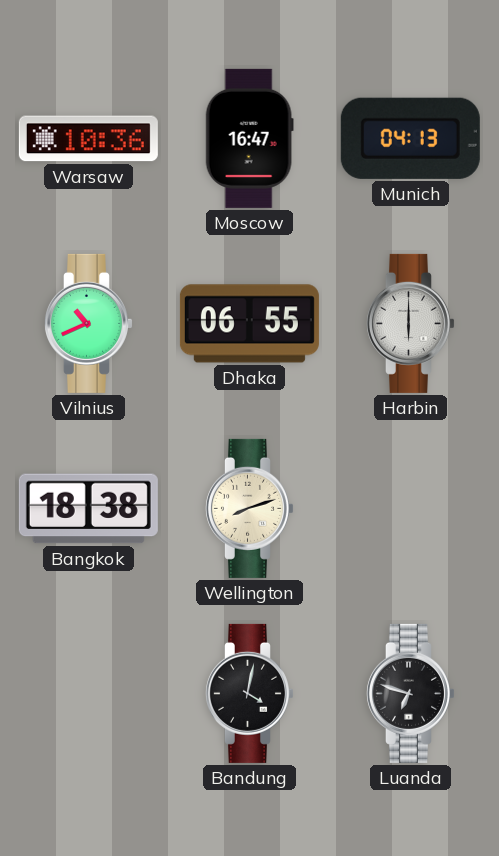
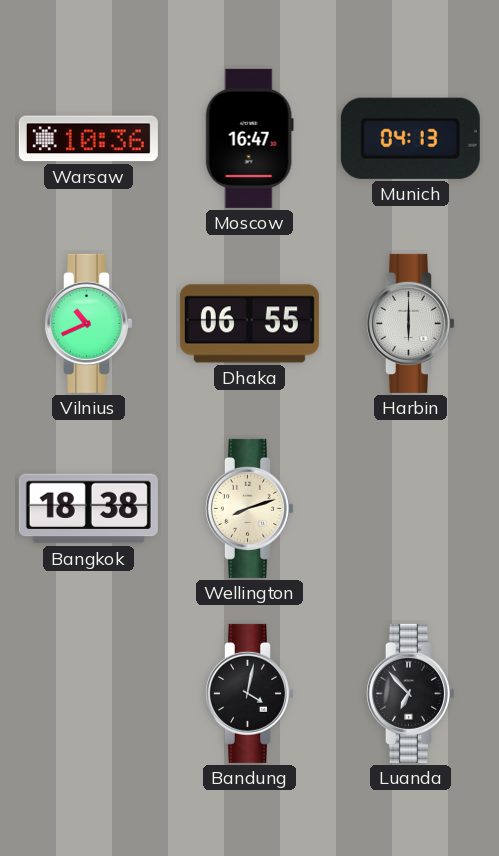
Luanda: 6:48 -> 6:53
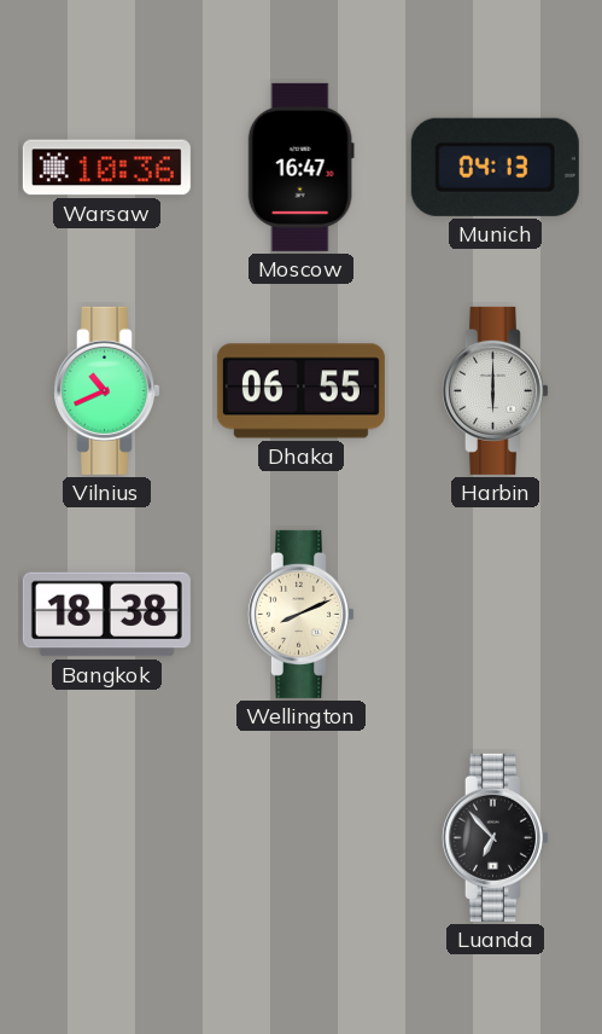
Wellington: 8:12 -> 8:11
Bandung: 4:02 -> none
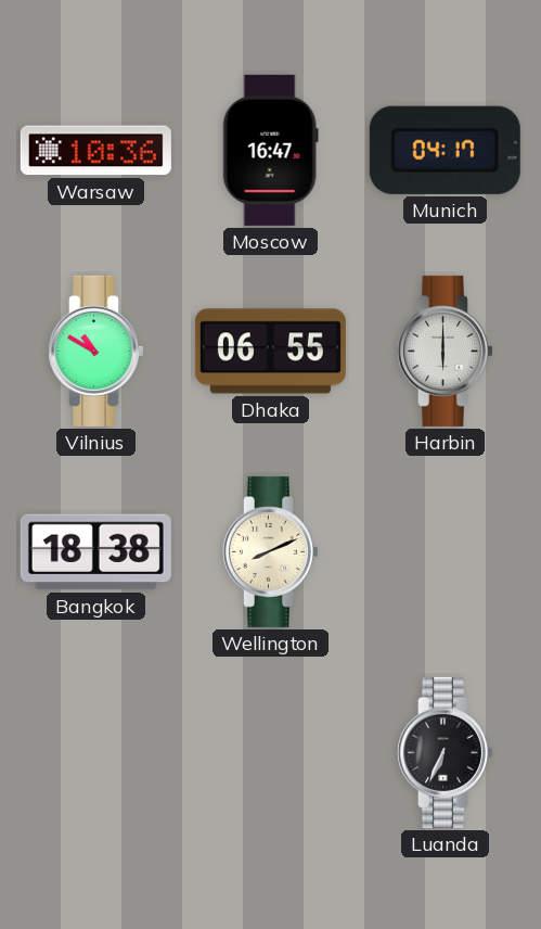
Munich: 04:13 -> 04:17
Vilnius: 10:41 -> 10:50
Luanda: 6:53 -> 6:34
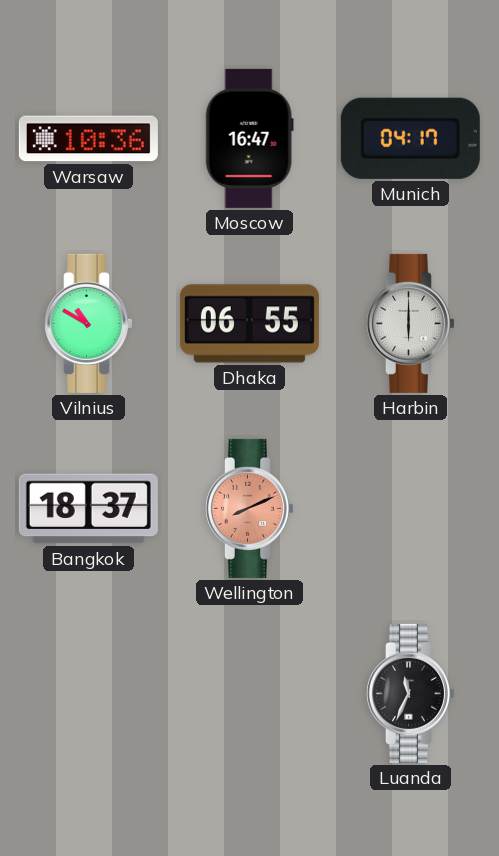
Bangkok: 18:38 -> 18:37
Wellington dial: cream -> salmon
Luanda: 6:34 -> 11:34
